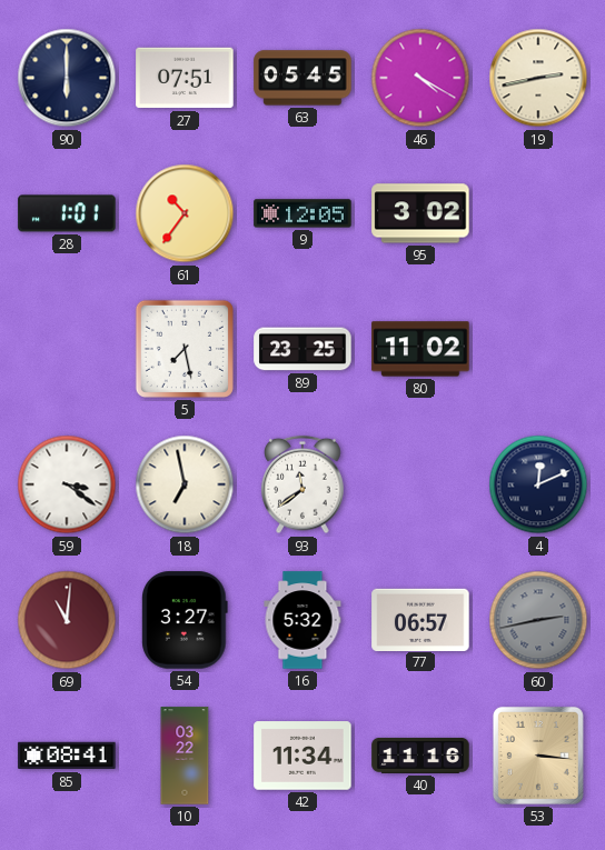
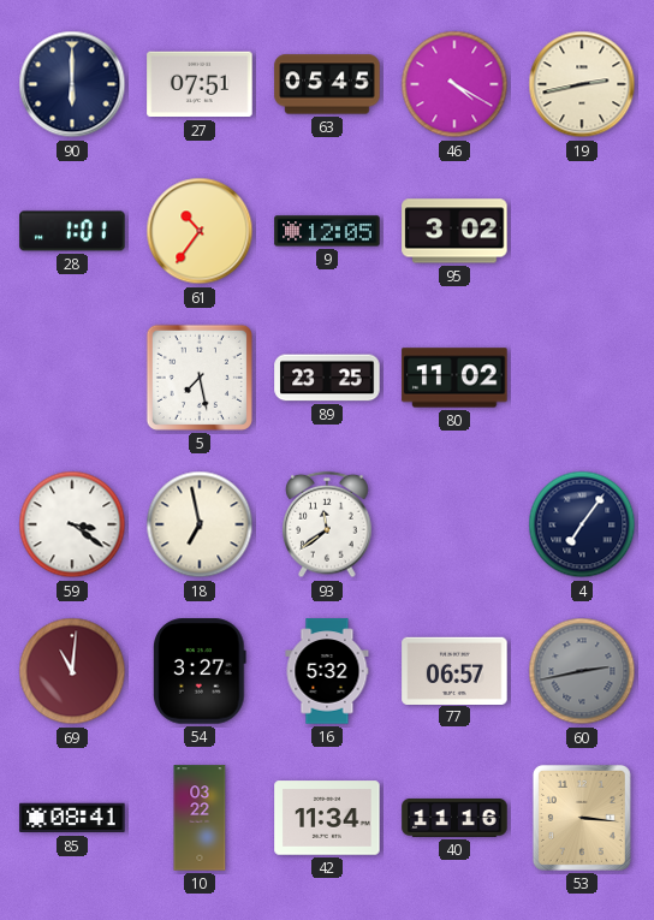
4: 12:11 -> 7:06
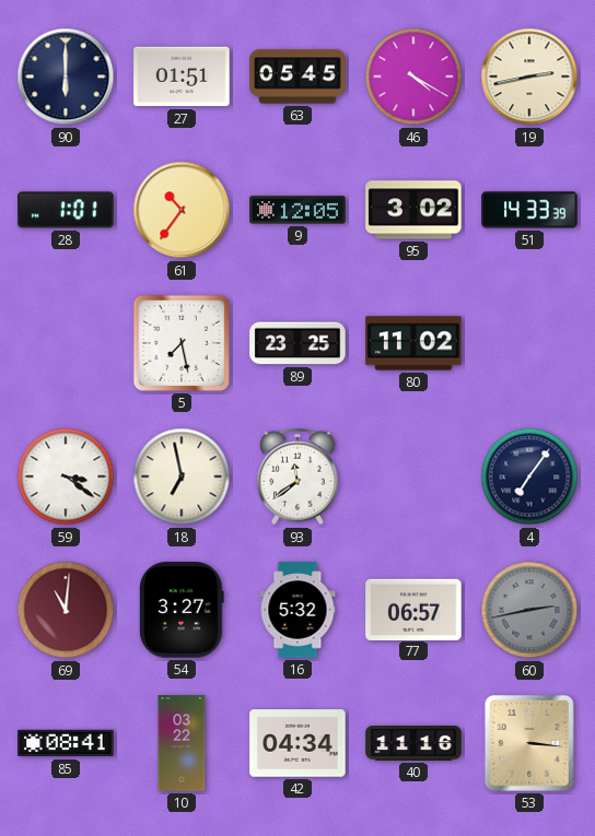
27: 07:51 -> 01:51
51: none -> 14:33
42: 11:34 -> 04:34
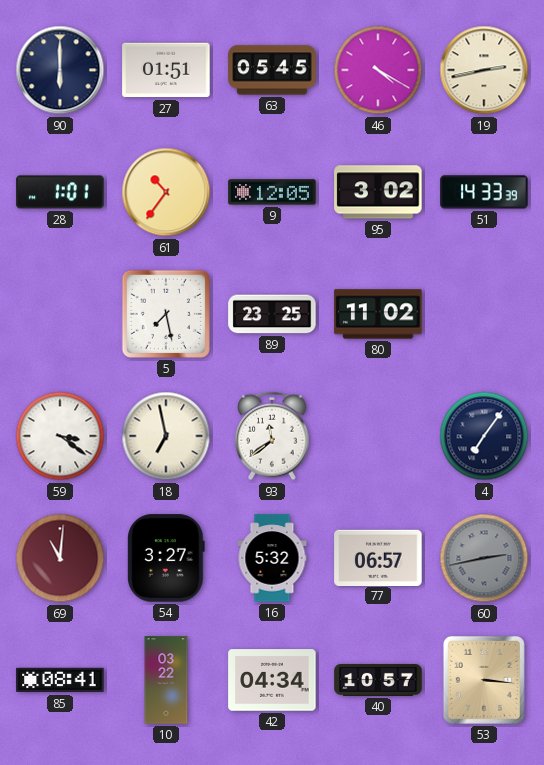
40: 11:16 -> 10:57
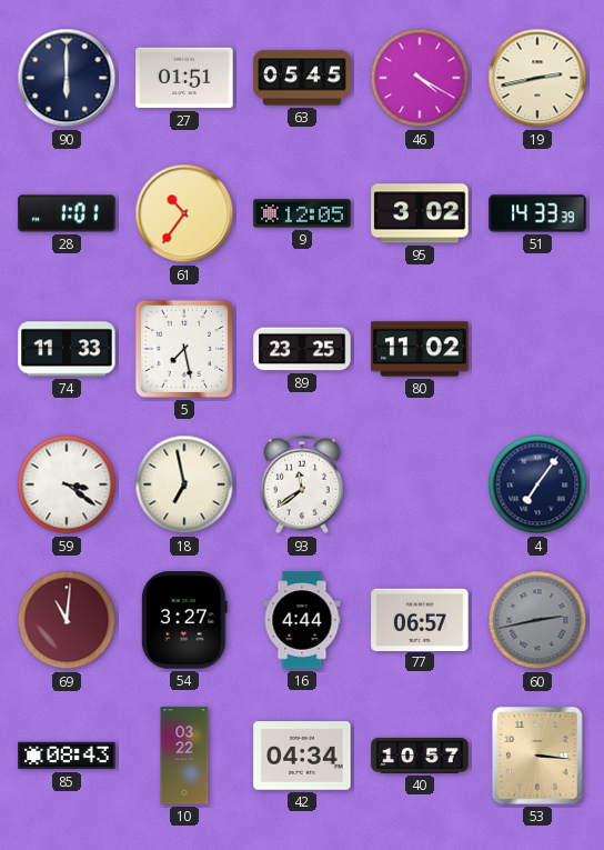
74: none -> 11:33
16: 5:32 -> 4:44
85: 08:41 -> 08:43
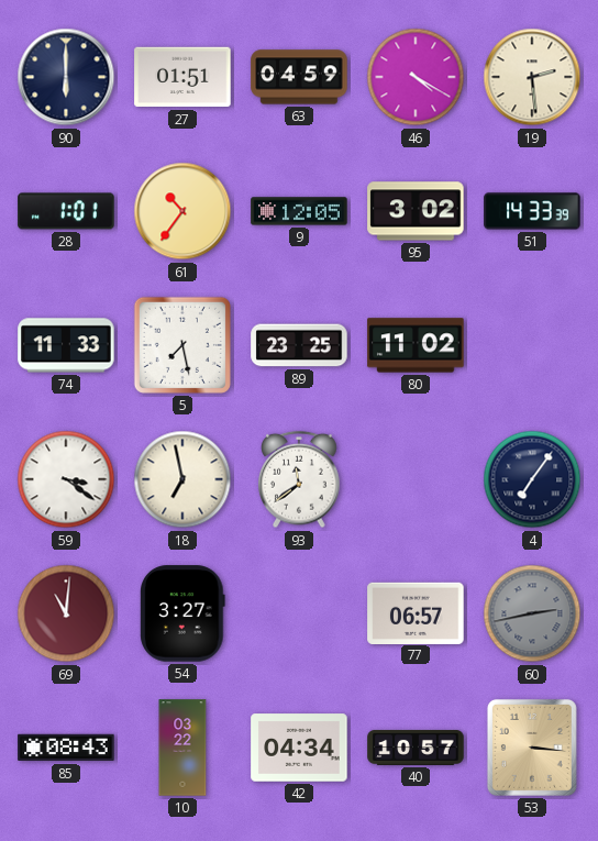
63: 05:45 -> 04:59
19: 2:43 -> 2:29
16: 4:44 -> none
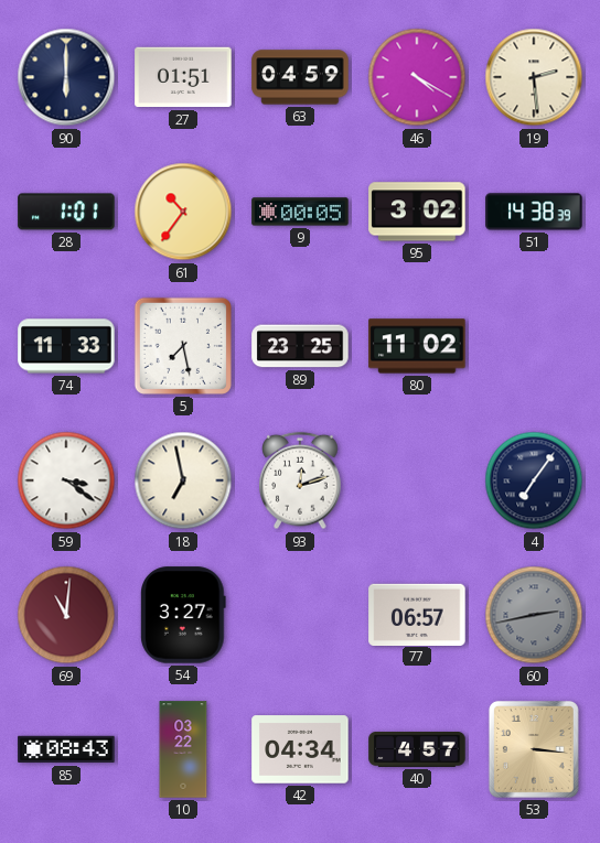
9: 12:05 -> 00:05
51: 14:33 -> 14:38
93: 11:39 -> 12:12
40: 10:57 -> 4:57
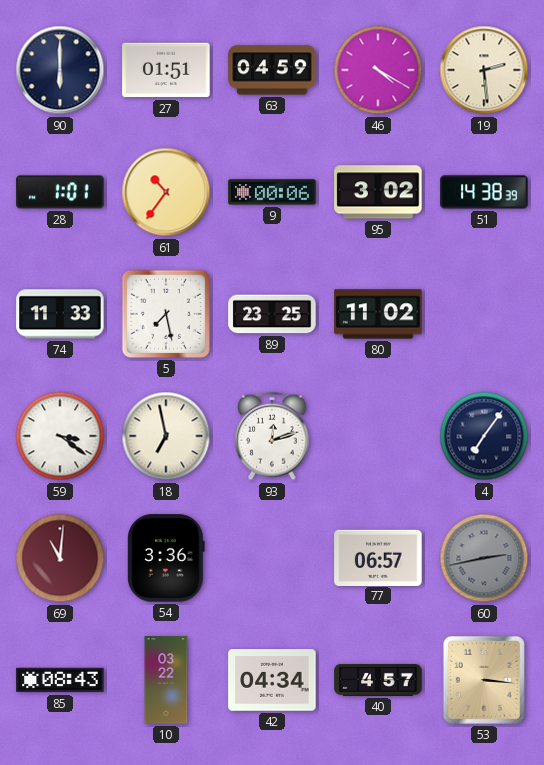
9: 00:05 -> 00:06
54: 3:27 -> 3:36
